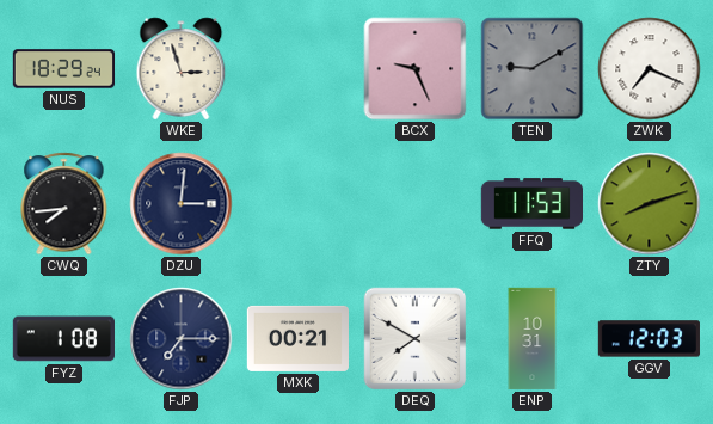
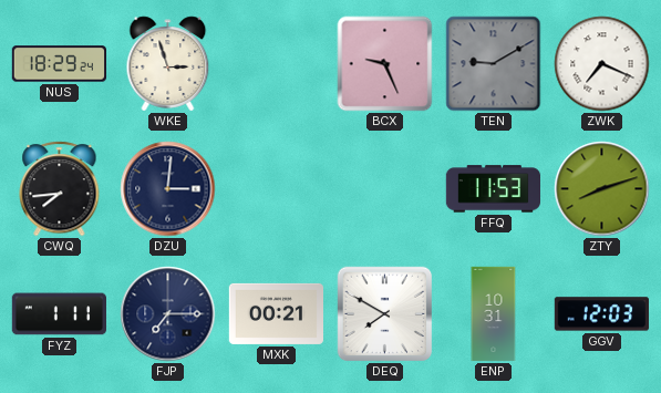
FYZ: 1:08 -> 1:11
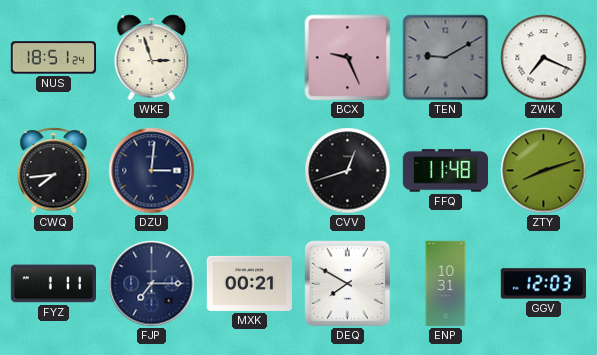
NUS: 18:29 -> 18:51
CVV: none -> 12:42
FFQ: 11:53 -> 11:48
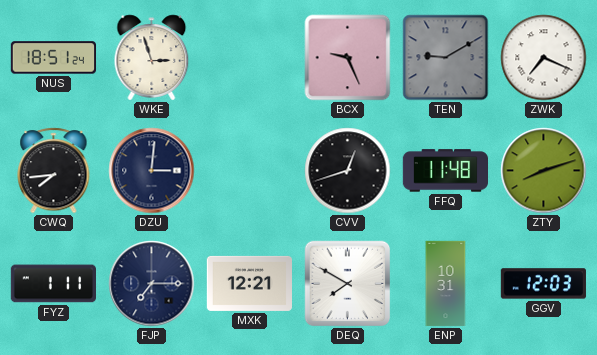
MXK: 00:21 -> 12:21
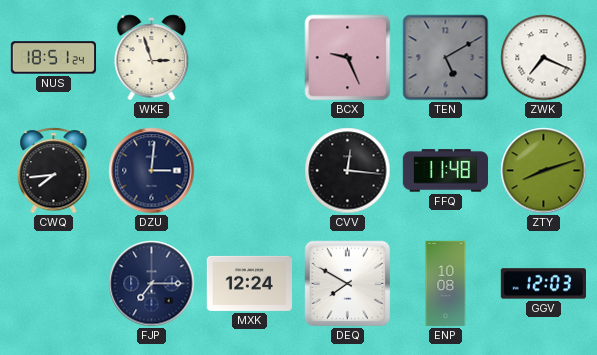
TEN: 9:10 -> 5:10
CVV: 12:42 -> 12:16
FYZ: 1:11 -> none
MXK: 12:21 -> 12:24
ENP: 10:31 -> 10:08
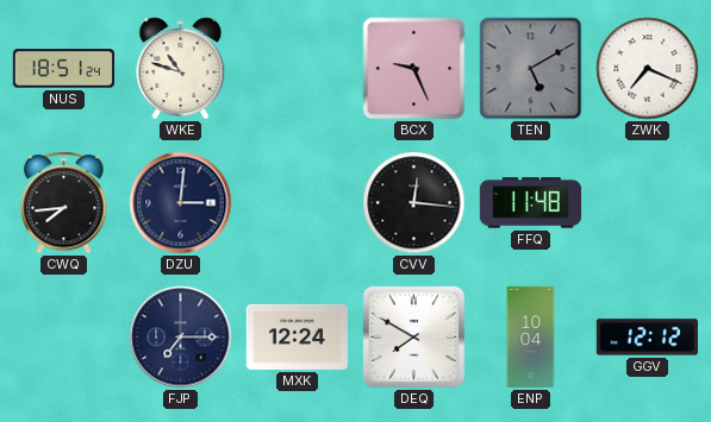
WKE: 2:57 -> 10:48
ZTY: 8:12 -> none
ENP: 10:08 -> 10:04
GGV: 12:03 -> 12:12
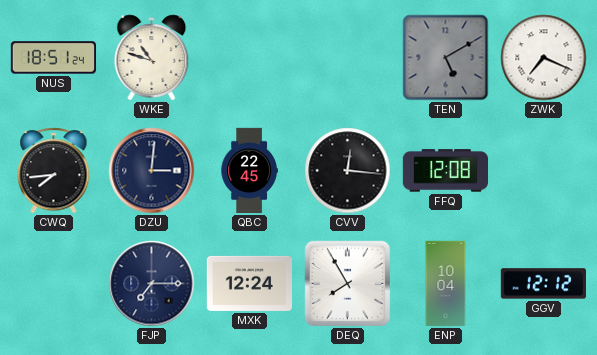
BCX: 9:26 -> none
QBC: none -> 22:45
FFQ: 11:48 -> 12:08
DEQ: 7:50 -> 7:55
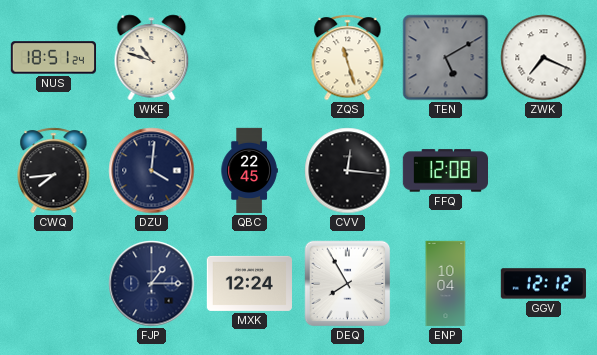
ZQS: none -> 11:27
DZU: 3:01 -> 4:01
FJP: 7:15 -> 1:15
